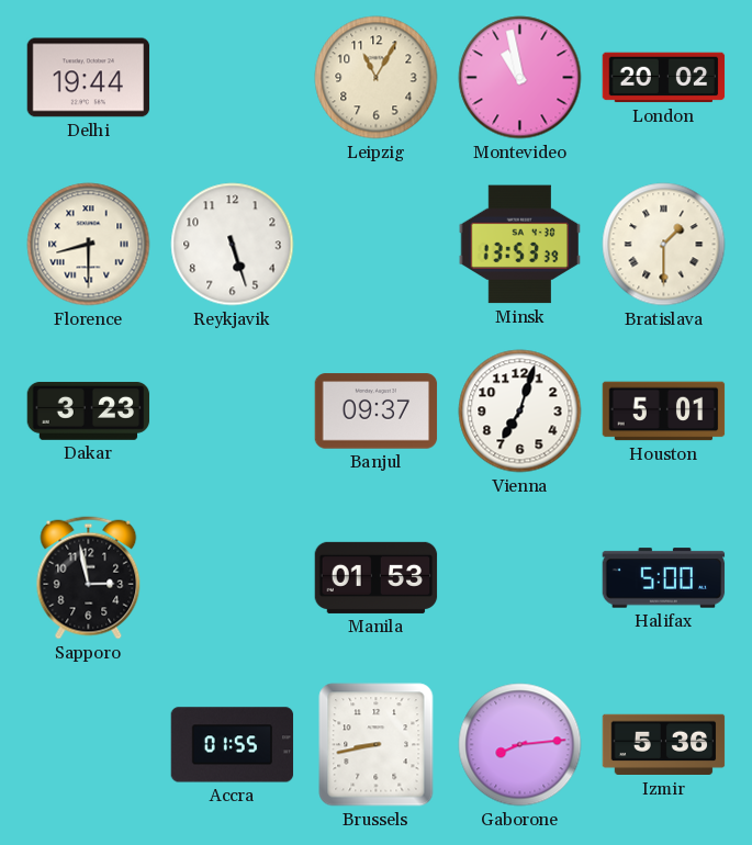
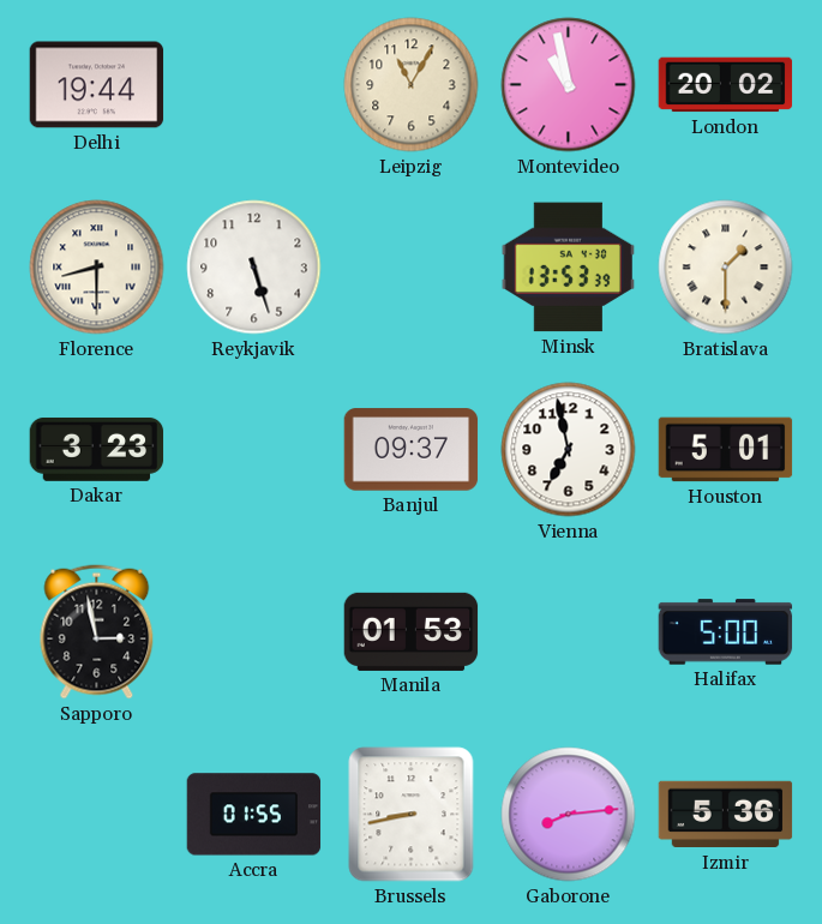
Vienna: 7:03 -> 6:58
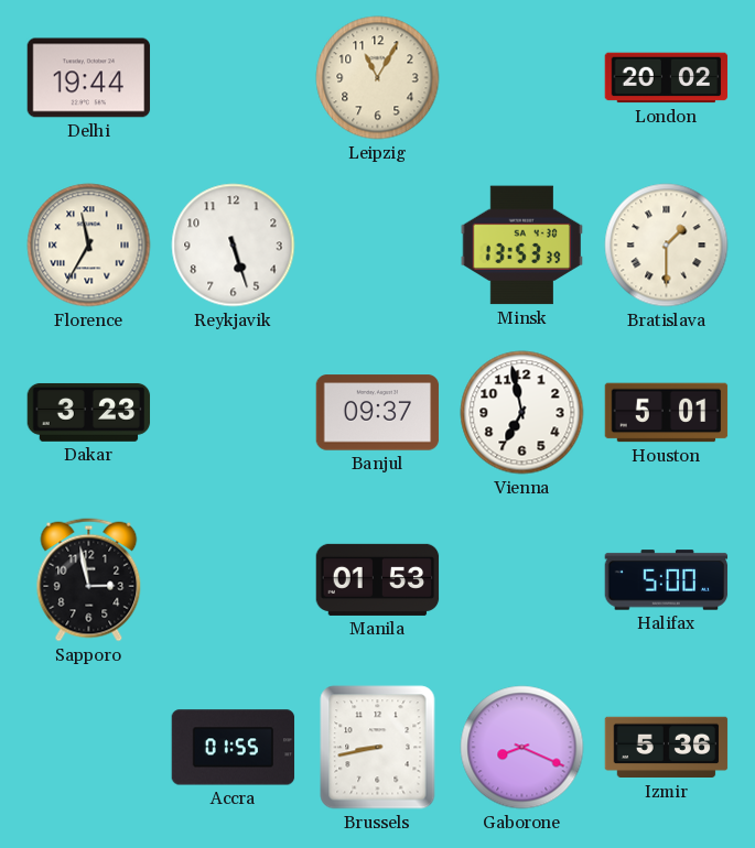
Montevideo: 10:58 -> none
Florence: 8:30 -> 11:35
Gaborone: 8:14 -> 8:19
